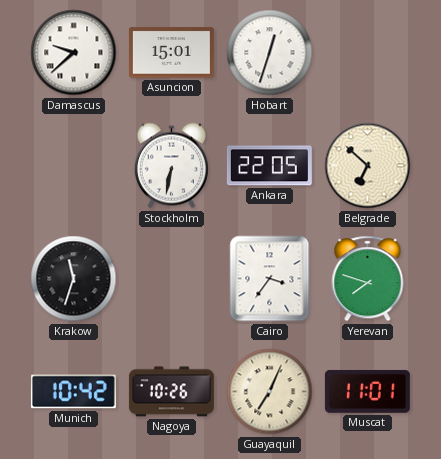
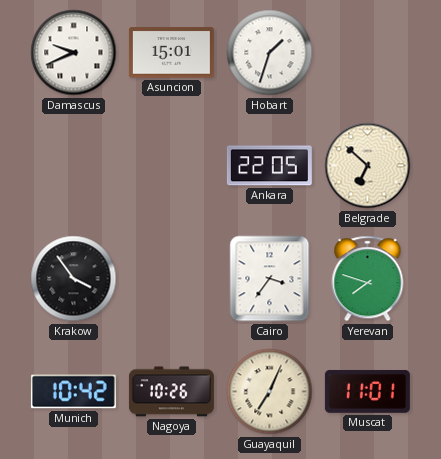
Damascus: 9:38 -> 9:41
Hobart: 12:33 -> 1:33
Stockholm: 6:32 -> none
Krakow: 11:33 -> 3:54
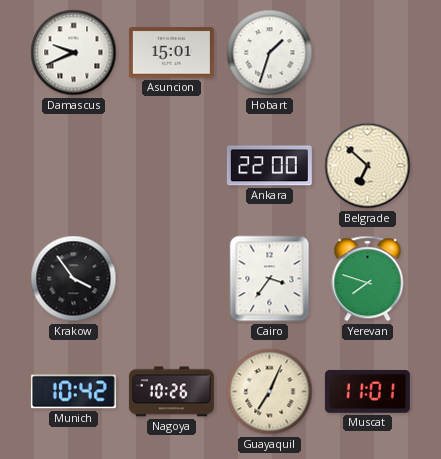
Ankara: 22:05 -> 22:00
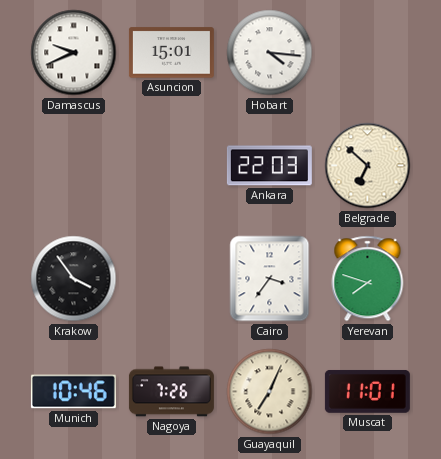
Hobart: 1:33 -> 4:16
Ankara: 22:00 -> 22:03
Munich: 10:42 -> 10:46
Nagoya: 10:26 -> 7:26
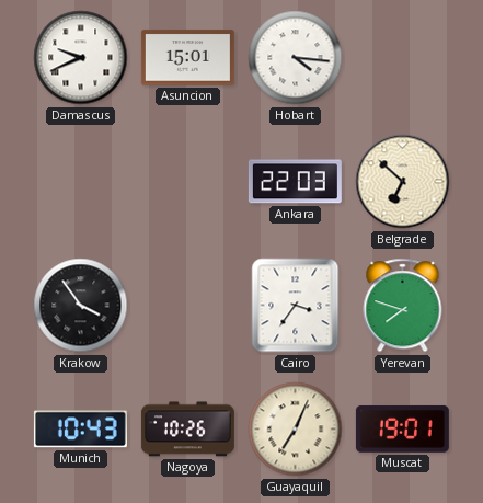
Munich: 10:46 -> 10:43
Nagoya: 7:26 -> 10:26
Muscat: 11:01 -> 19:01
